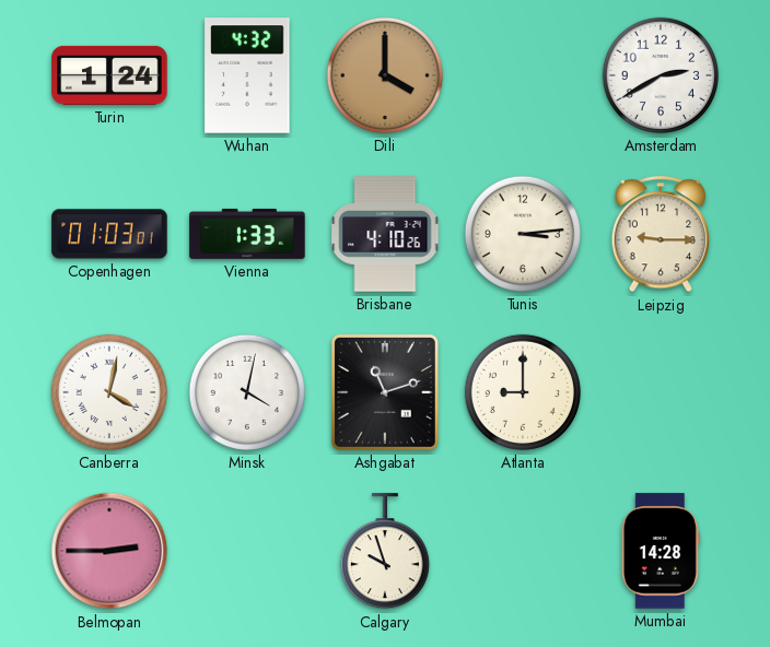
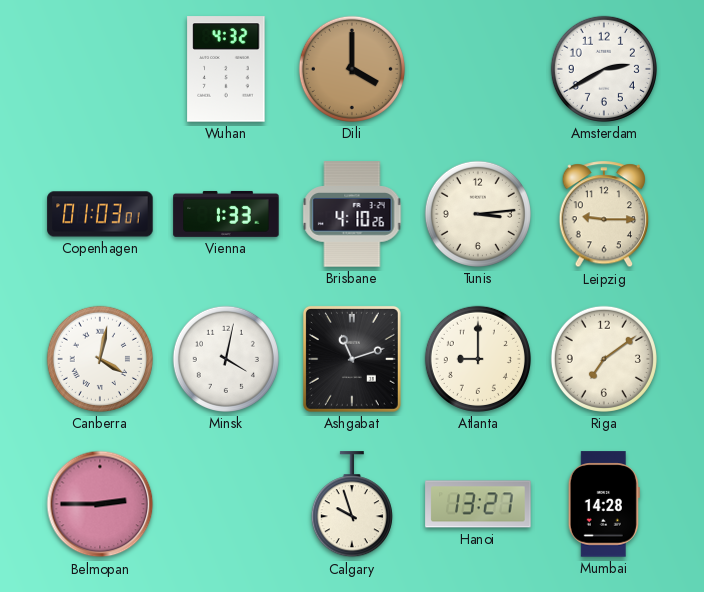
Turin: 1:24 -> none
Riga: none -> 7:09
Hanoi: none -> 13:27
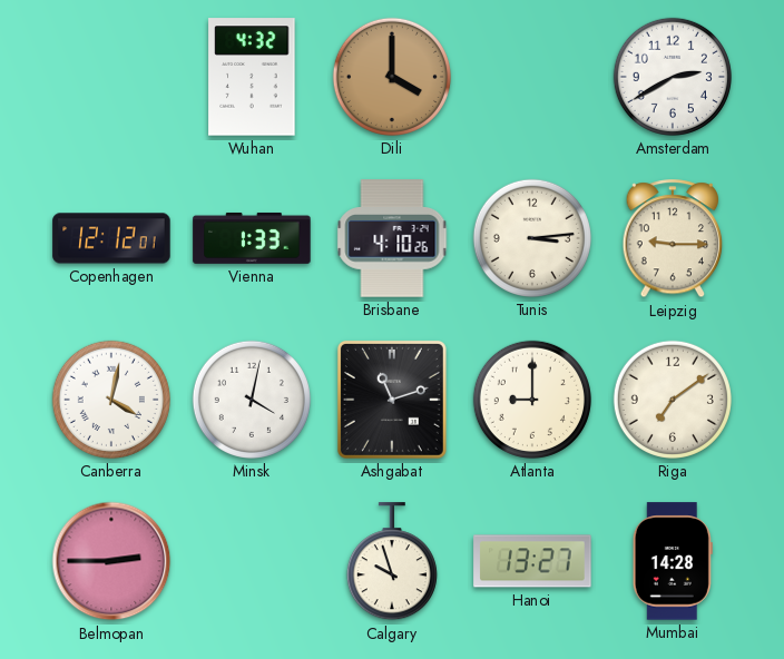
Copenhagen: 01:03 -> 12:12
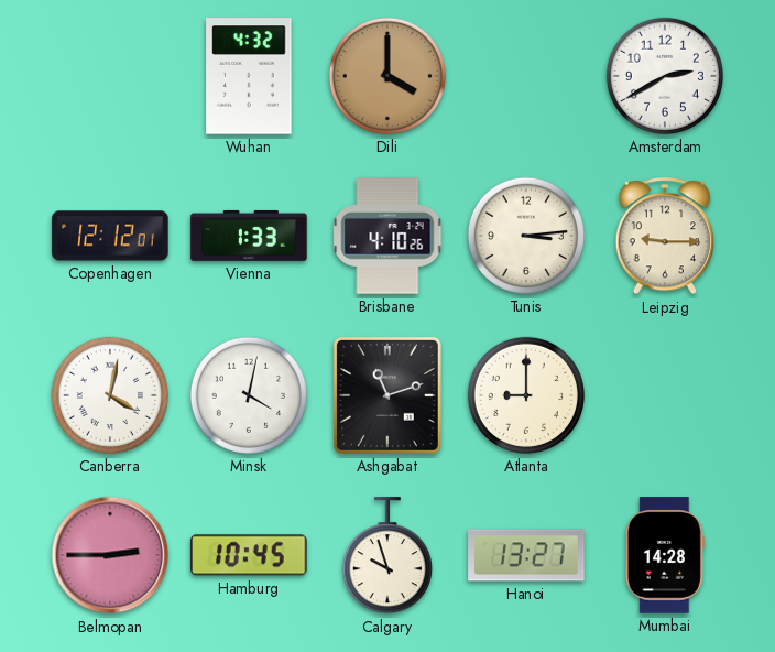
Riga: 7:09 -> none
Hamburg: none -> 10:45
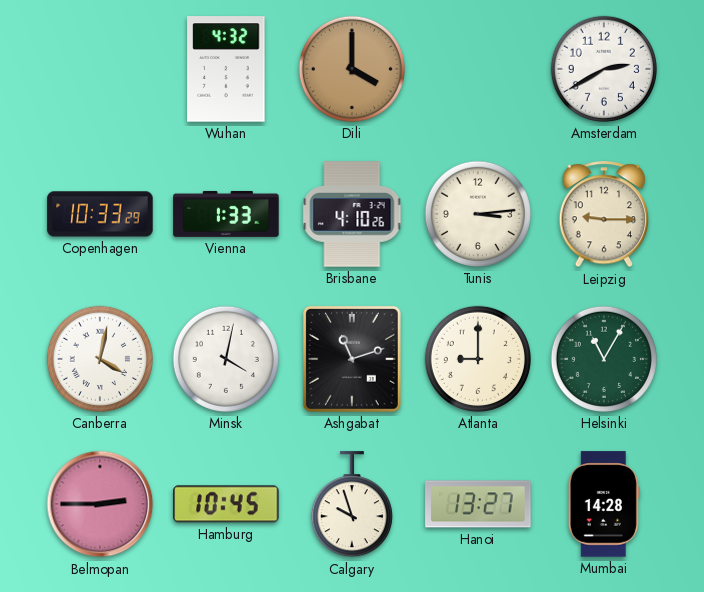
Copenhagen: 12:12 -> 10:33
Helsinki: none -> 11:05
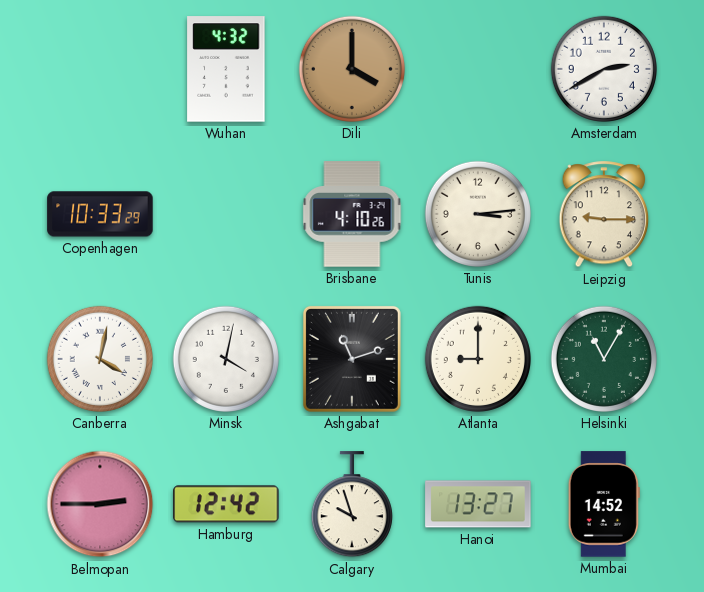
Vienna: 1:33 -> none
Hamburg: 10:45 -> 12:42
Mumbai: 14:28 -> 14:52
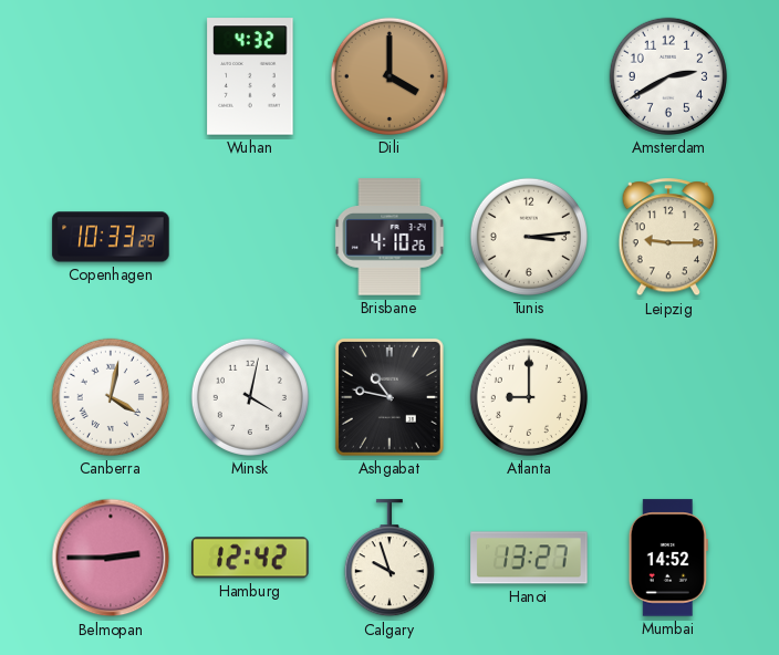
Ashgabat: 11:12 -> 10:47
Helsinki: 11:05 -> none
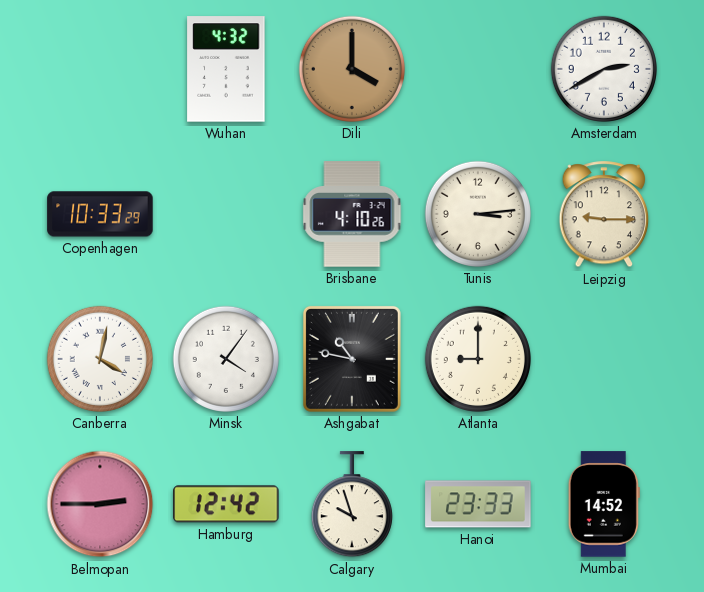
Minsk: 4:02 -> 4:06
Hanoi: 13:27 -> 23:33
